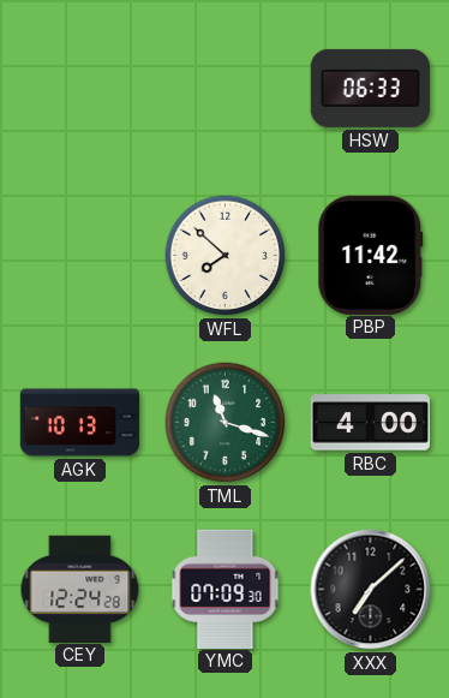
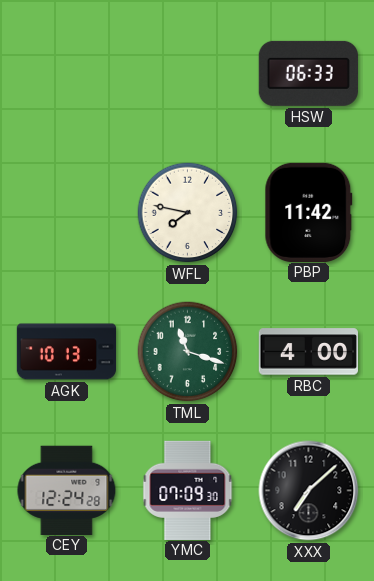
WFL: 7:52 -> 7:47
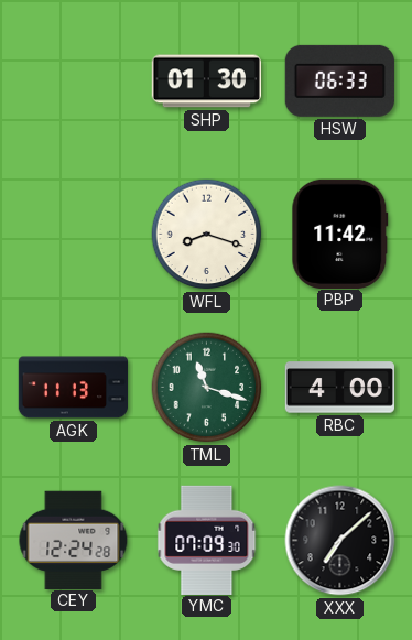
SHP: none -> 01:30
WFL: 7:47 -> 8:18
AGK: 10:13 -> 11:13
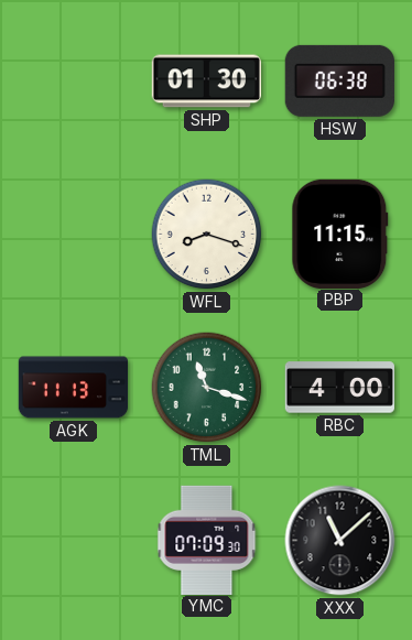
HSW: 06:33 -> 06:38
PBP: 11:42 -> 11:15
CEY: 12:24 -> none
XXX: 7:08 -> 11:08
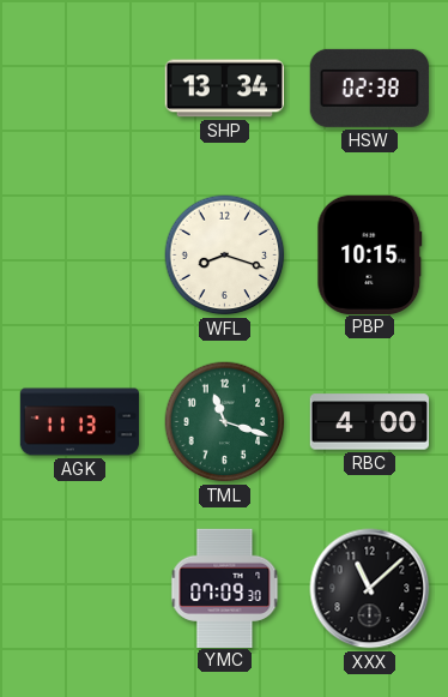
SHP: 01:30 -> 13:34
HSW: 06:38 -> 02:38
PBP: 11:15 -> 10:15
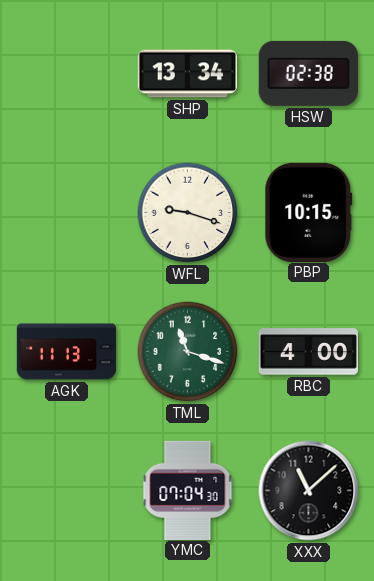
WFL: 8:18 -> 9:18
YMC: 07:09 -> 07:04
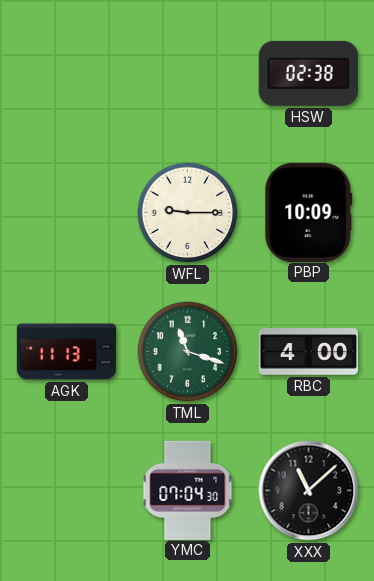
SHP: 13:34 -> none
WFL: 9:18 -> 9:15
PBP: 10:15 -> 10:09
